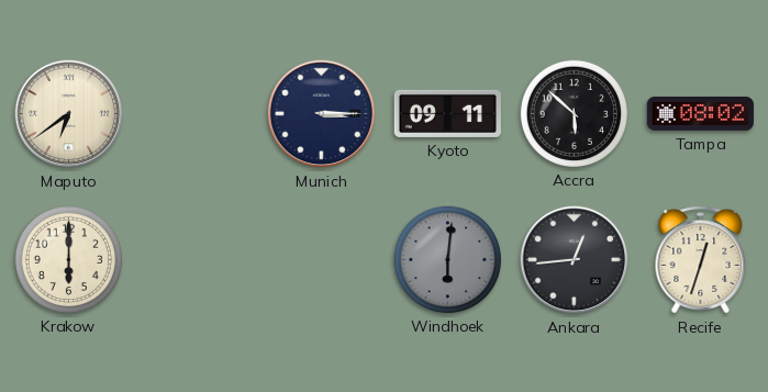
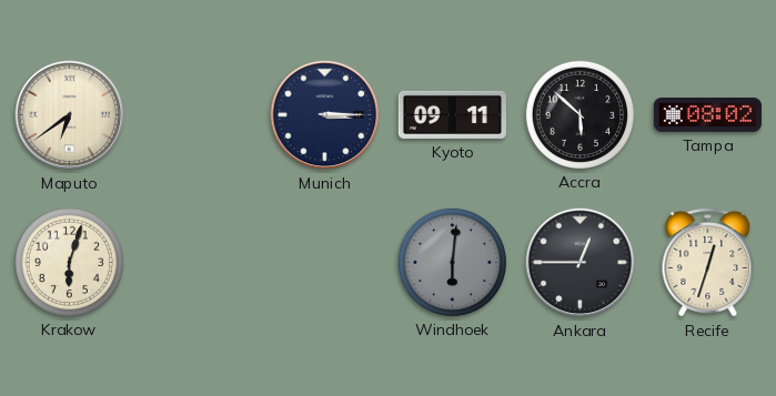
Krakow: 6:00 -> 6:03
Ankara: 12:44 -> 12:45
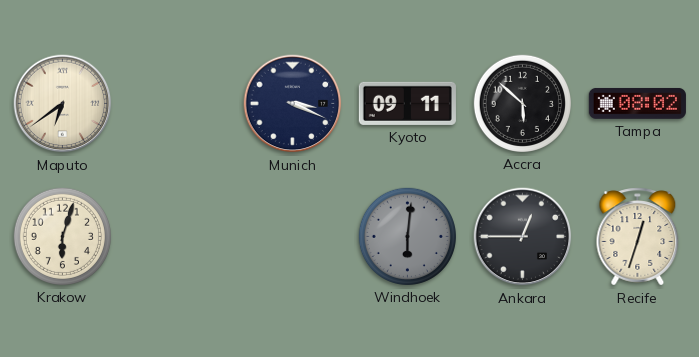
Munich: 3:15 -> 3:19
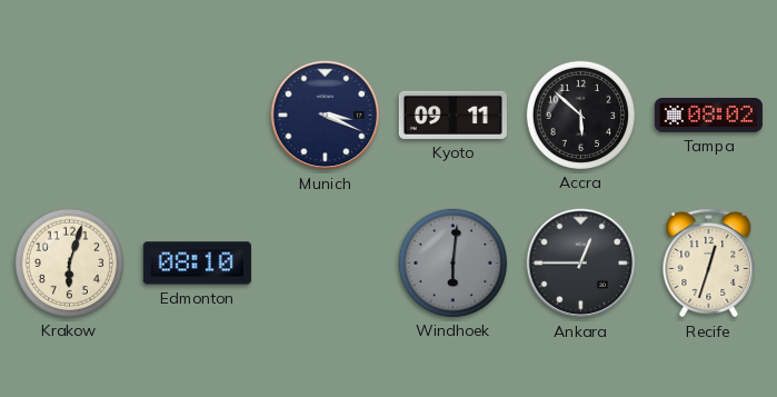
Maputo: 6:39 -> none
Edmonton: none -> 08:10
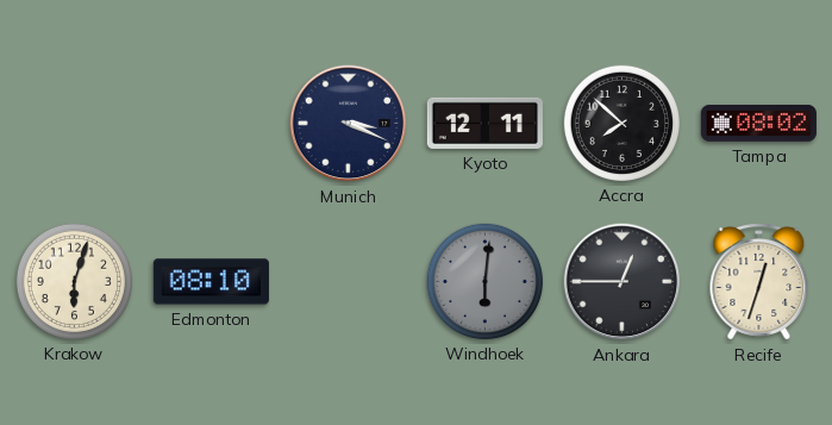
Kyoto: 09:11 -> 12:11
Accra: 5:52 -> 7:52
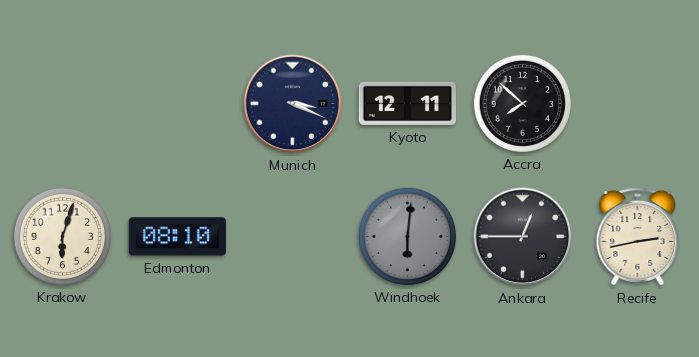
Tampa: 08:02 -> none
Recife: 12:33 -> 2:43
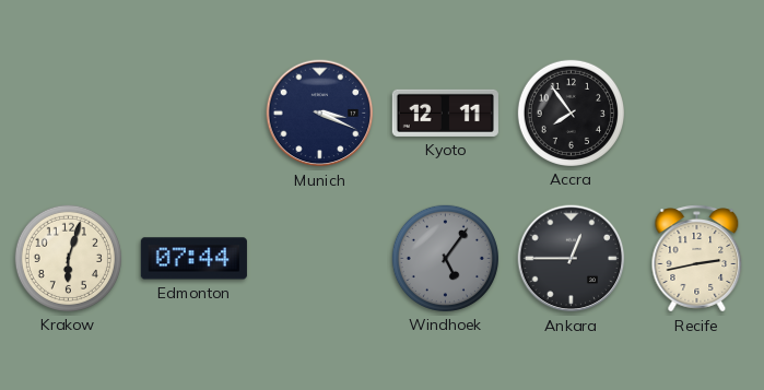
Accra: 7:52 -> 7:54
Edmonton: 08:10 -> 07:44
Windhoek: 6:01 -> 5:06
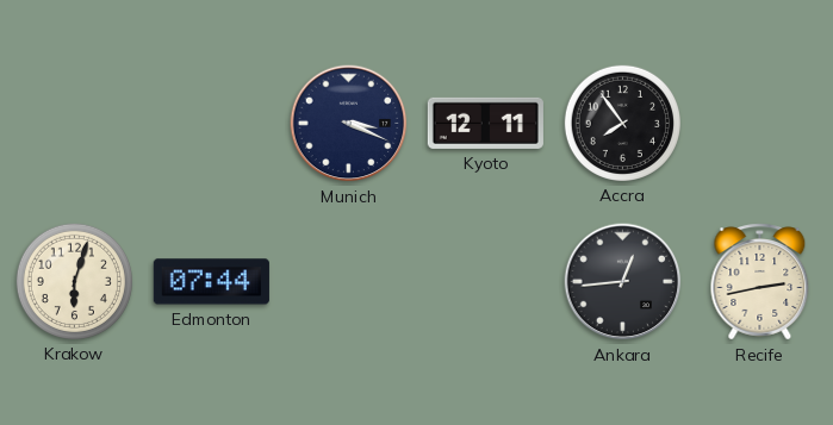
Windhoek: 5:06 -> none
Ankara: 12:45 -> 12:44
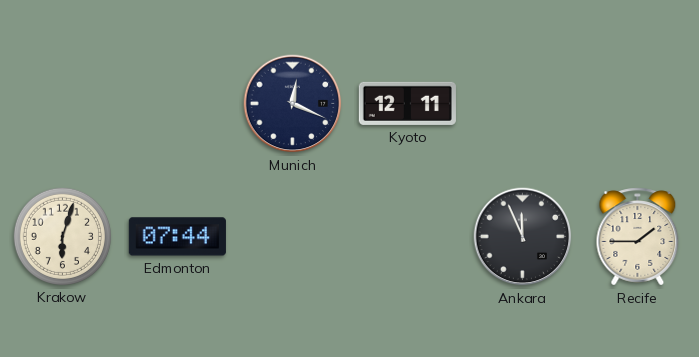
Munich: 3:19 -> 12:19
Accra: 7:54 -> none
Ankara: 12:44 -> 11:56
Recife: 2:43 -> 1:45
